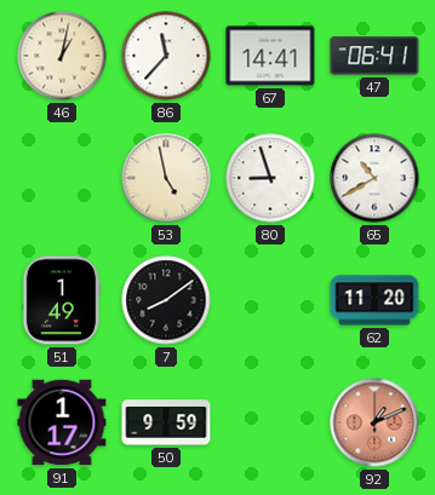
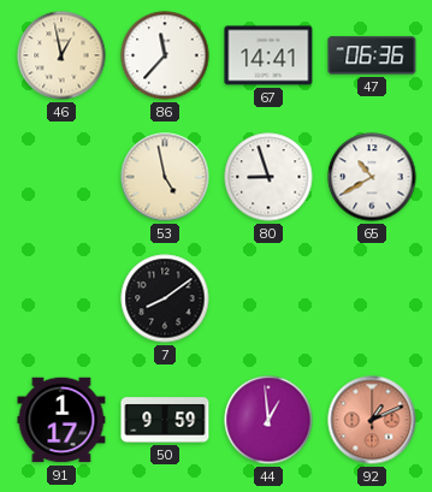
46: 1:02 -> 12:58
47: 06:41 -> 06:36
51: 1:49 -> none
62: 11:20 -> none
44: none -> 12:59
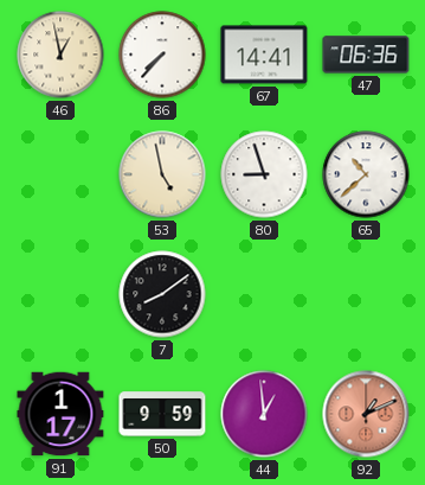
86: 11:37 -> 7:37
65: 10:40 -> 10:38
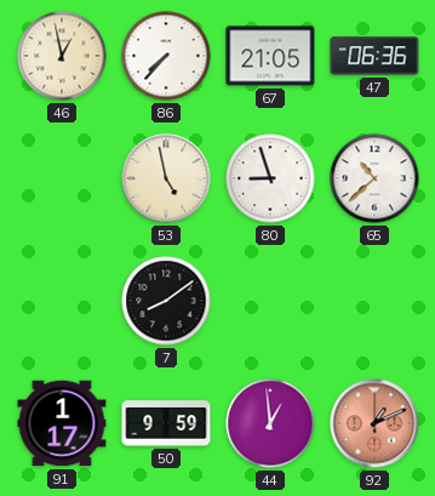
67: 14:41 -> 21:05
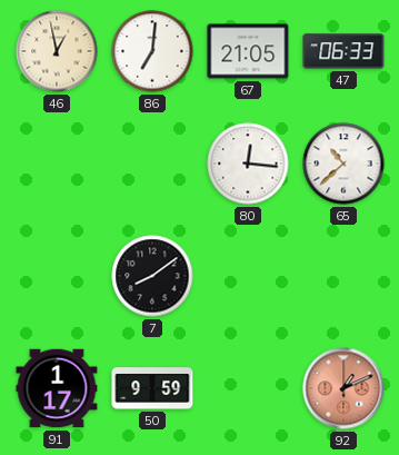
86: 7:37 -> 7:01
47: 06:36 -> 06:33
53: 4:58 -> none
80: 8:57 -> 12:16
44: 12:59 -> none
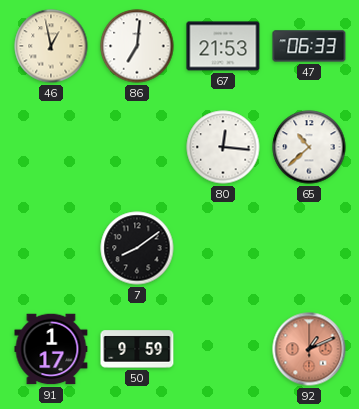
67: 21:05 -> 21:53
